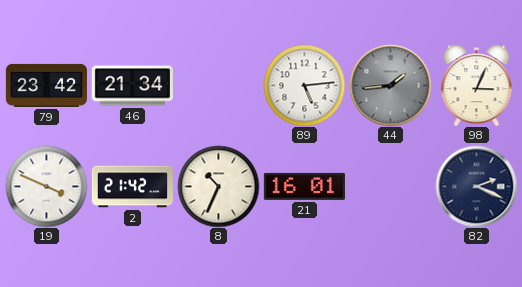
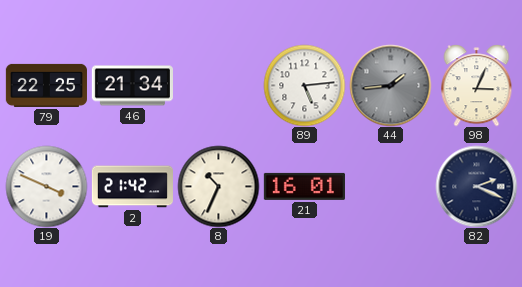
79: 23:42 -> 22:25
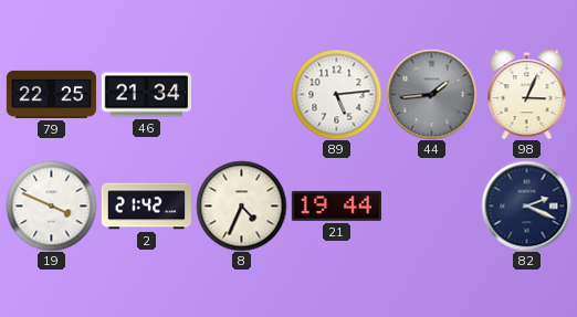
8: 10:34 -> 4:34
21: 16:01 -> 19:44
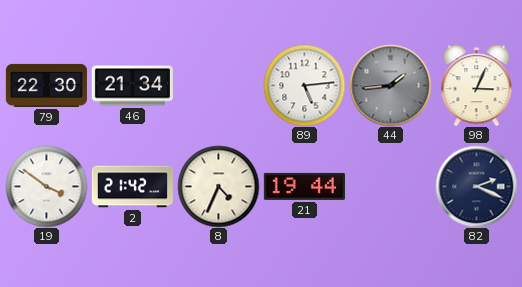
79: 22:25 -> 22:30
19: 3:49 -> 3:51
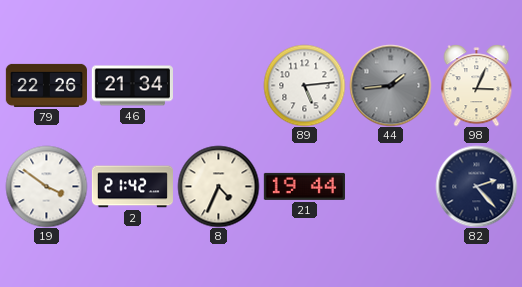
79: 22:30 -> 22:26
82: 2:19 -> 2:23
